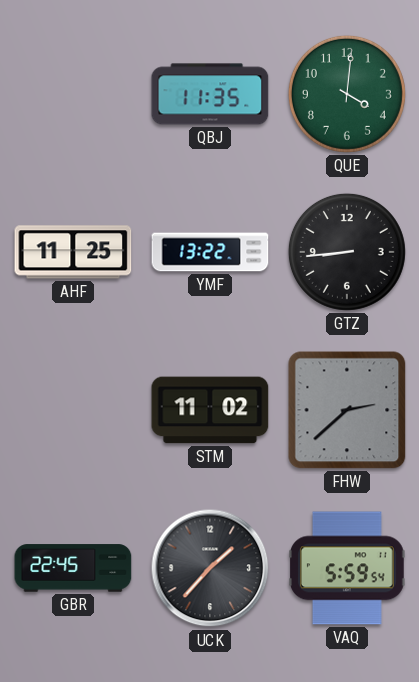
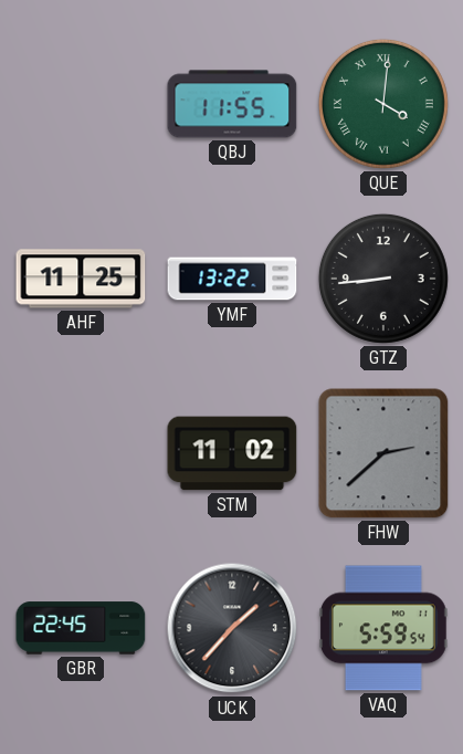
QBJ: 11:35 -> 11:55
QUE numerals: Arabic -> Roman
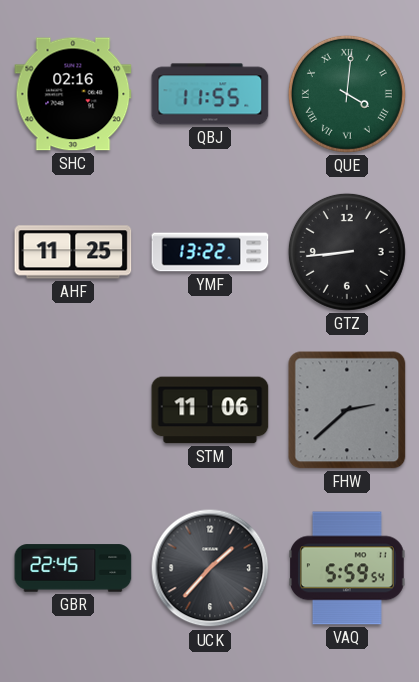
SHC: none -> 02:16
STM: 11:02 -> 11:06
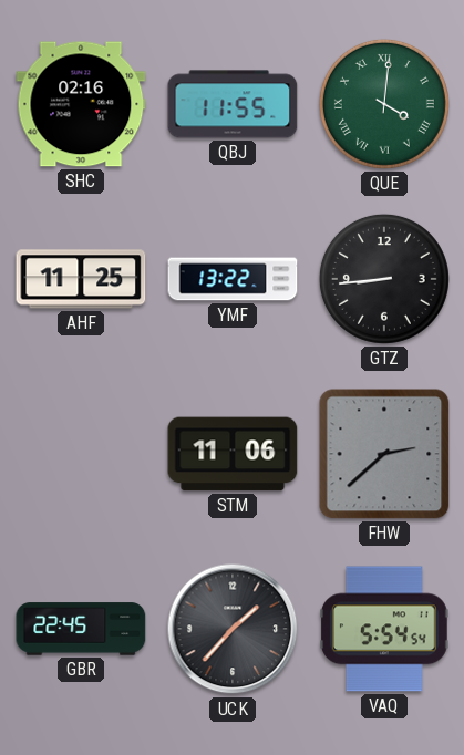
VAQ: 5:59 -> 5:54
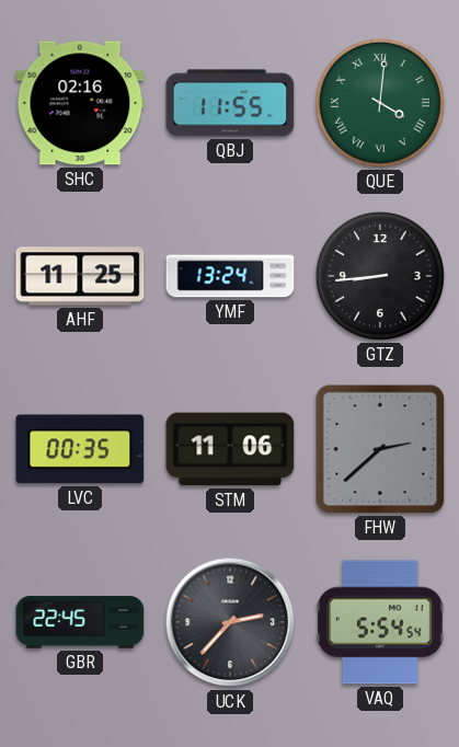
YMF: 13:22 -> 13:24
LVC: none -> 00:35
UCK: 1:37 -> 2:37
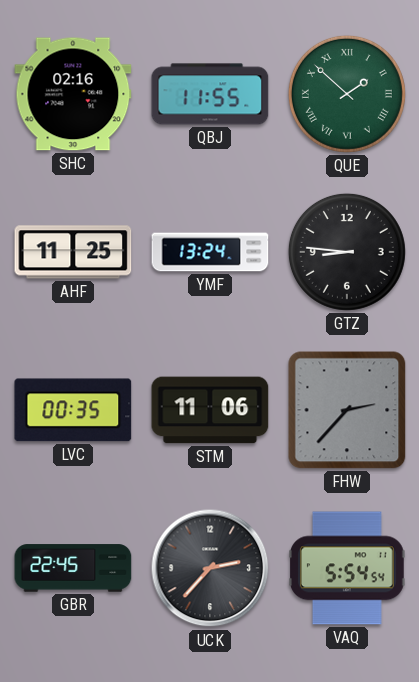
QUE: 4:01 -> 1:52
GTZ: 8:44 -> 8:46
FHW: 2:38 -> 2:37
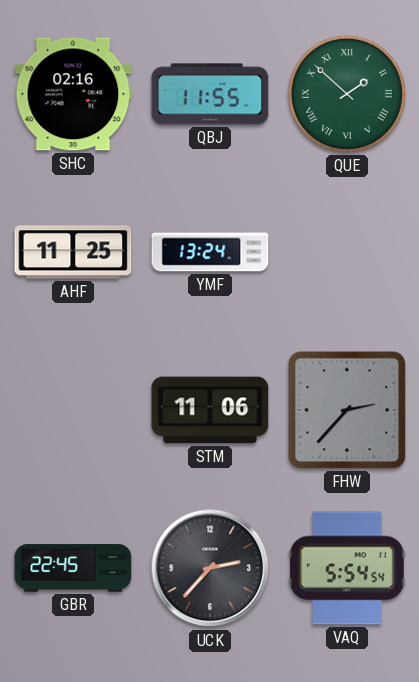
GTZ: 8:46 -> none
LVC: 00:35 -> none
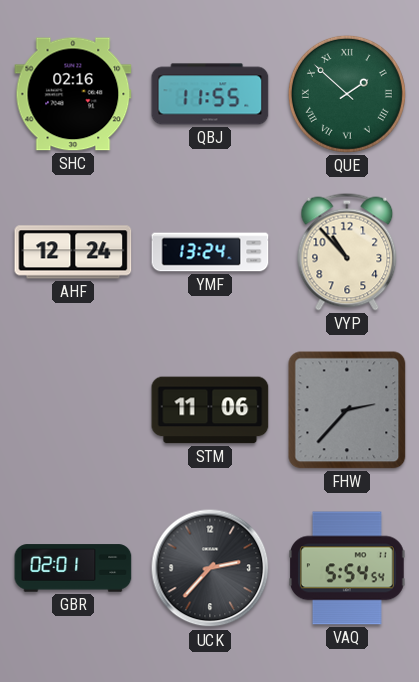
AHF: 11:25 -> 12:24
VYP: none -> 10:53
GBR: 22:45 -> 02:01
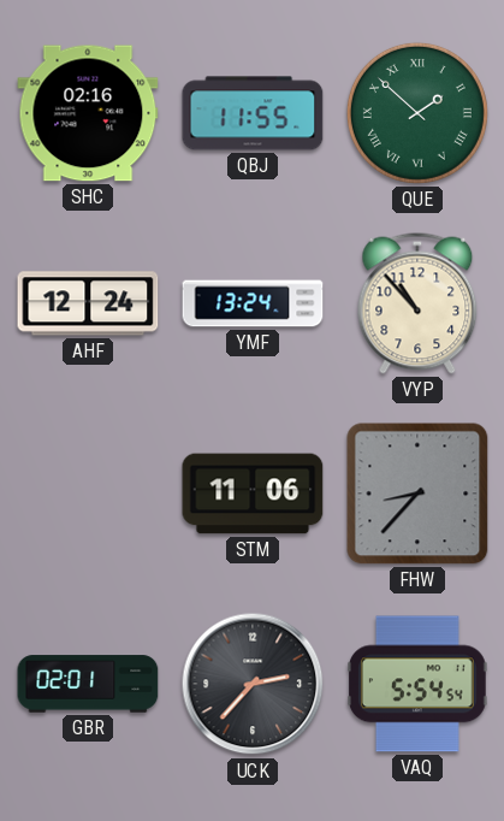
FHW: 2:37 -> 8:37
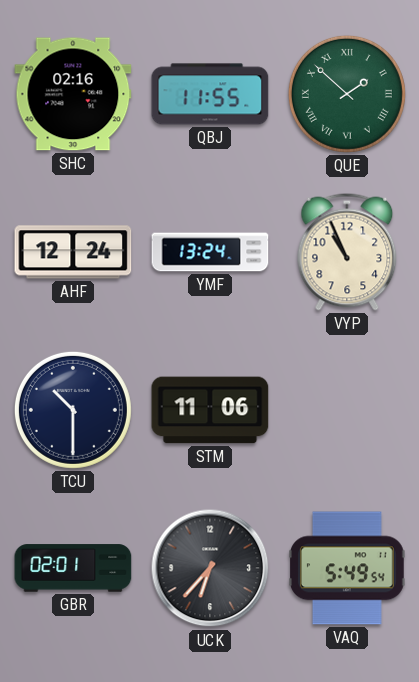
VYP: 10:53 -> 10:56
TCU: none -> 10:30
FHW: 8:37 -> none
UCK: 2:37 -> 6:37
VAQ: 5:54 -> 5:49
